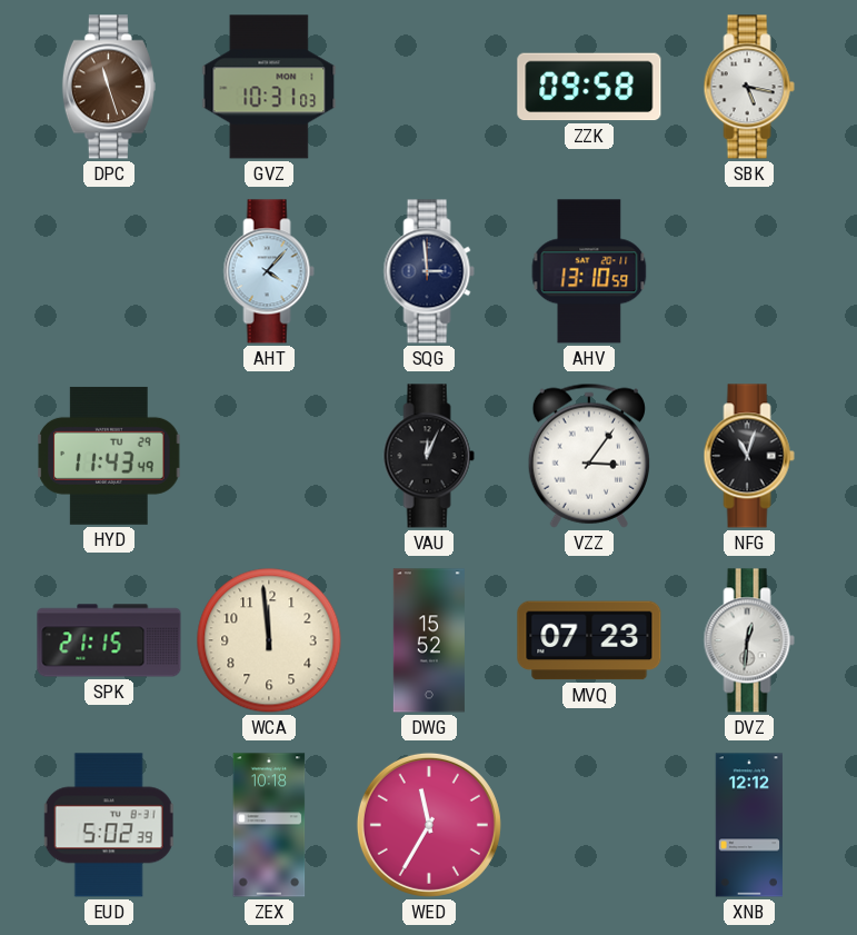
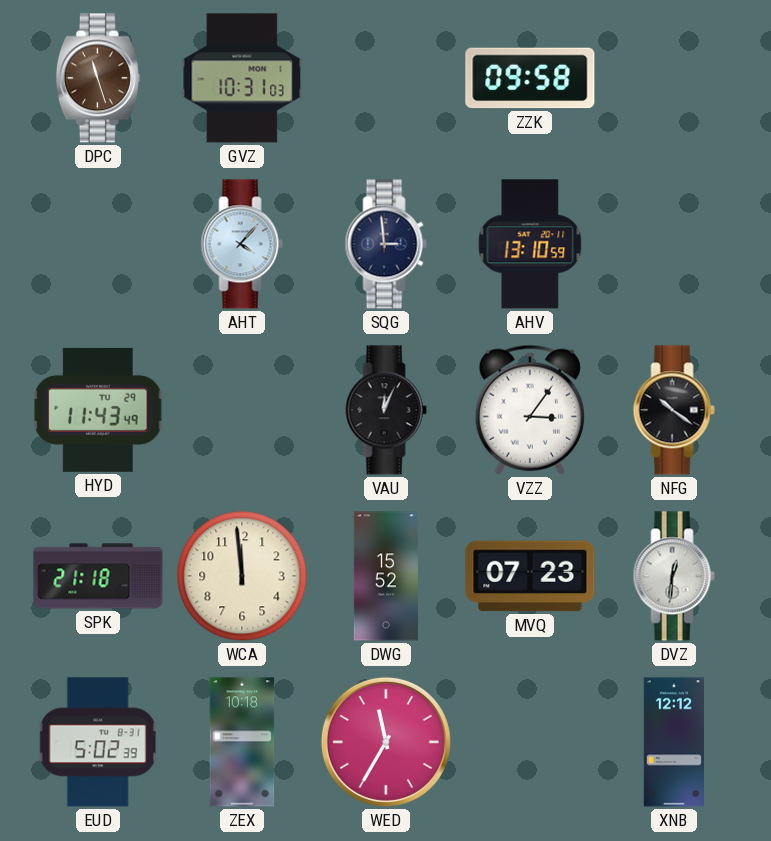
SBK: 5:17 -> none
NFG: 11:03 -> 10:21
SPK: 21:15 -> 21:18
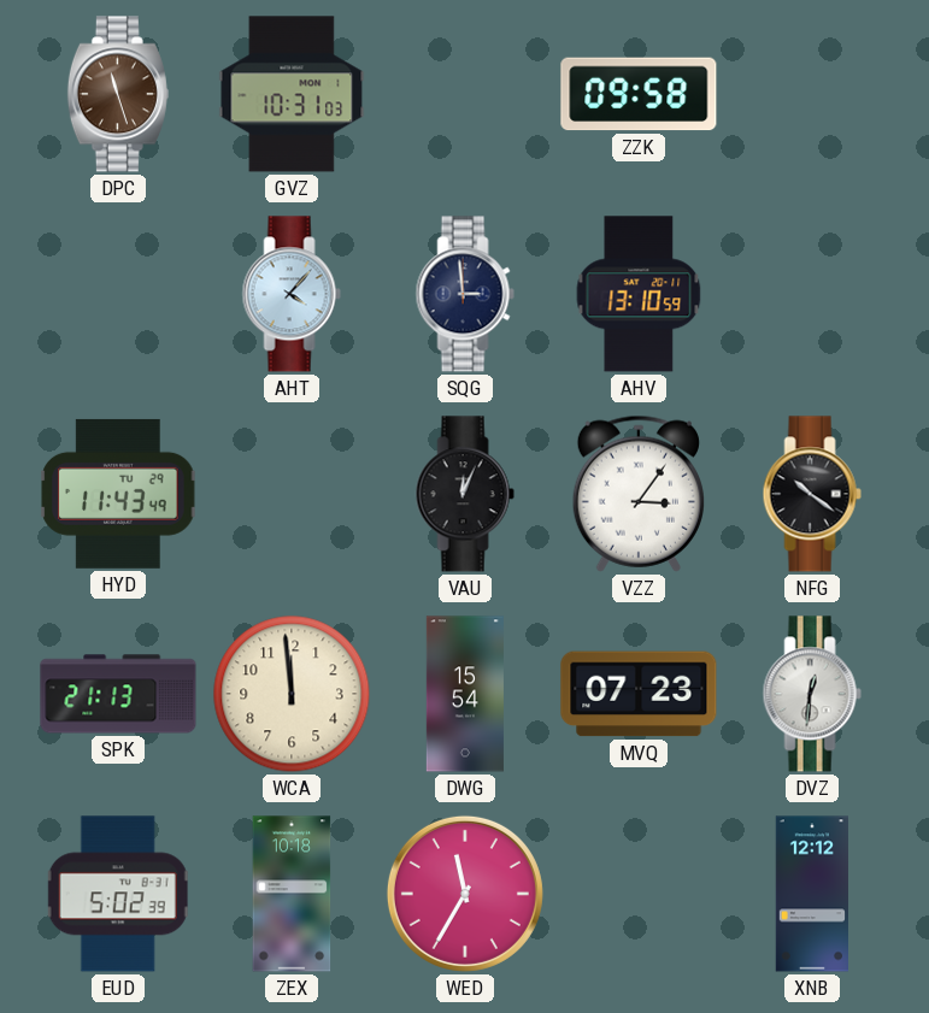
SPK: 21:18 -> 21:13
DWG: 15:52 -> 15:54
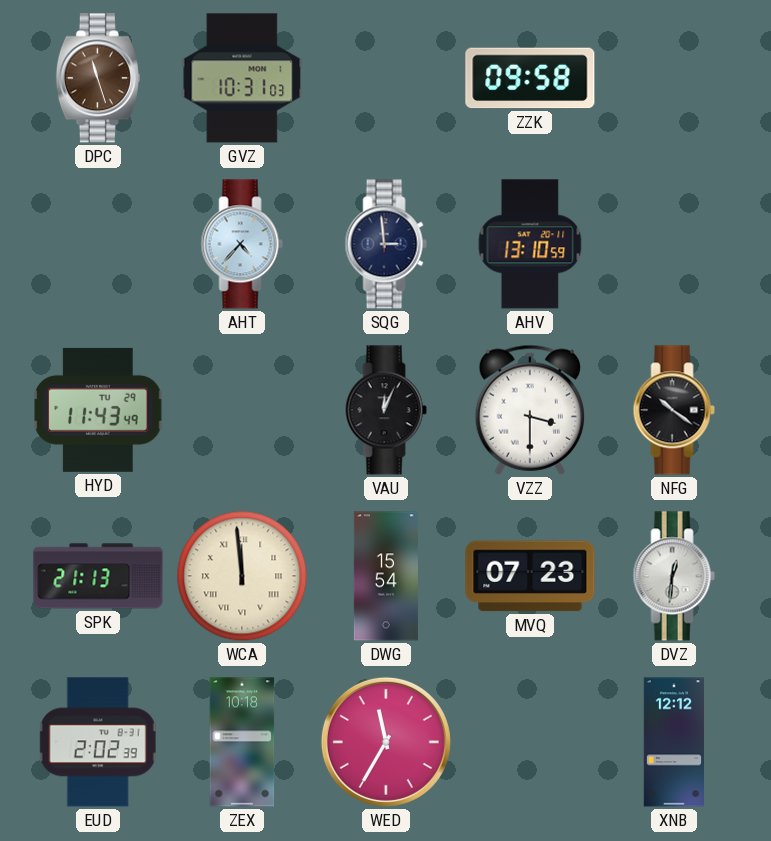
AHT: 4:07 -> 4:37
VZZ: 3:06 -> 3:30
WCA numerals: Arabic -> Roman
EUD: 5:02 -> 2:02
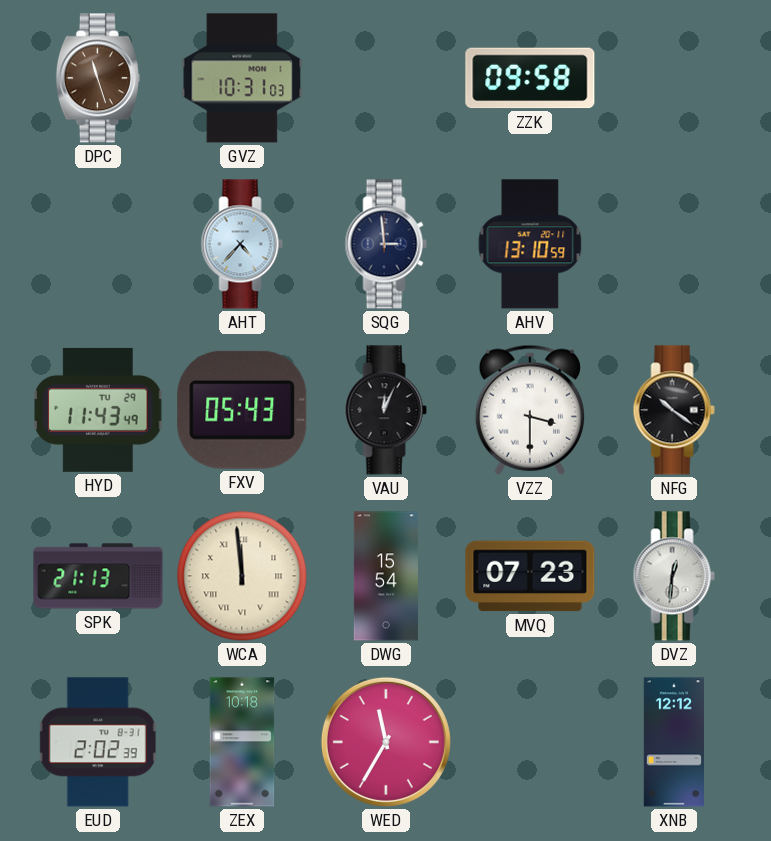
FXV: none -> 05:43
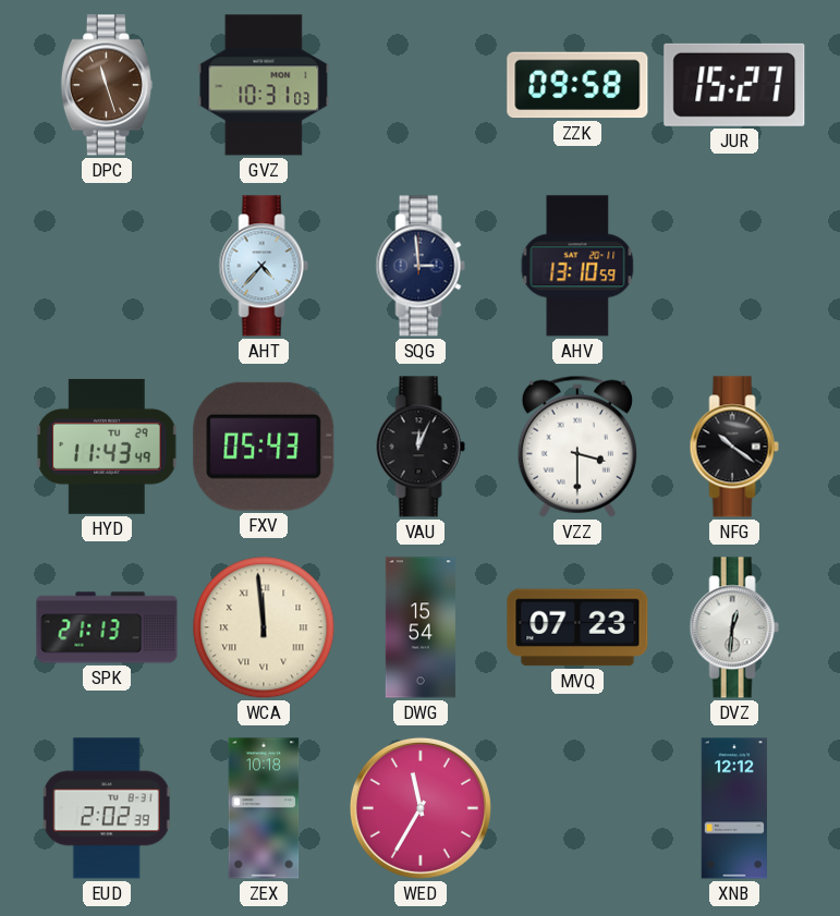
JUR: none -> 15:27
